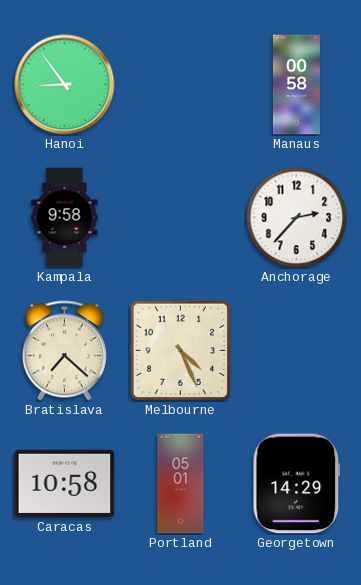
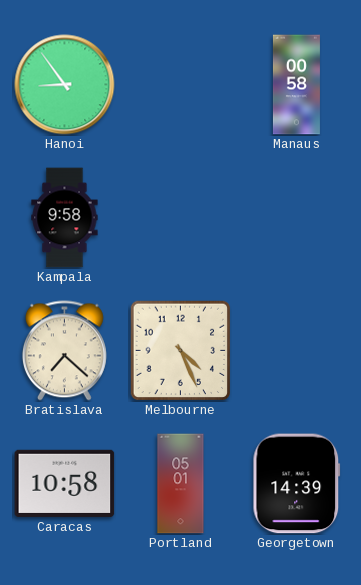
Anchorage: 2:37 -> none
Georgetown: 14:29 -> 14:39
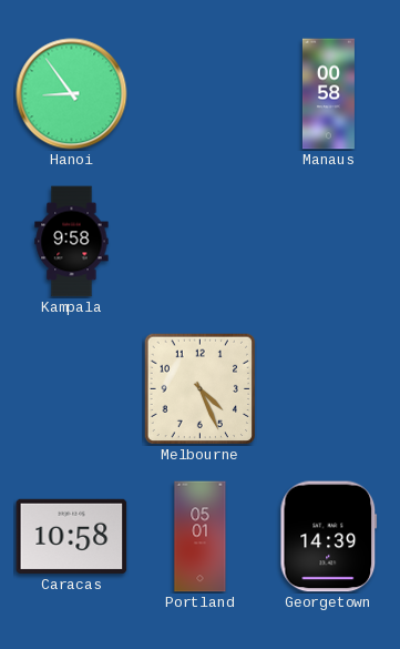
Bratislava: 7:22 -> none
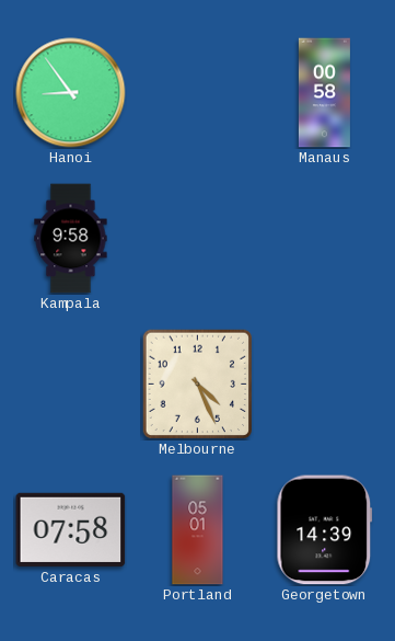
Caracas: 10:58 -> 07:58
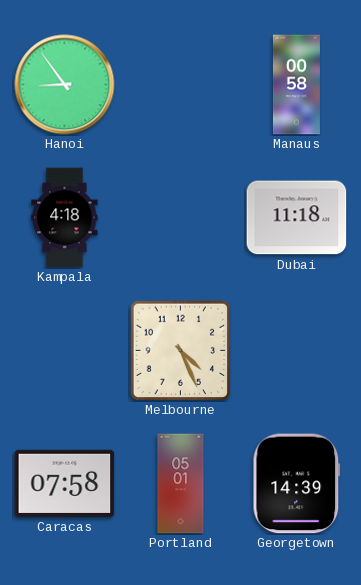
Kampala: 9:58 -> 4:18
Dubai: none -> 11:18
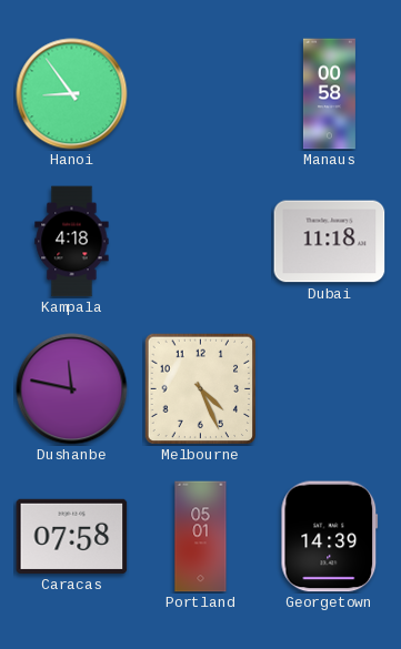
Dushanbe: none -> 11:47
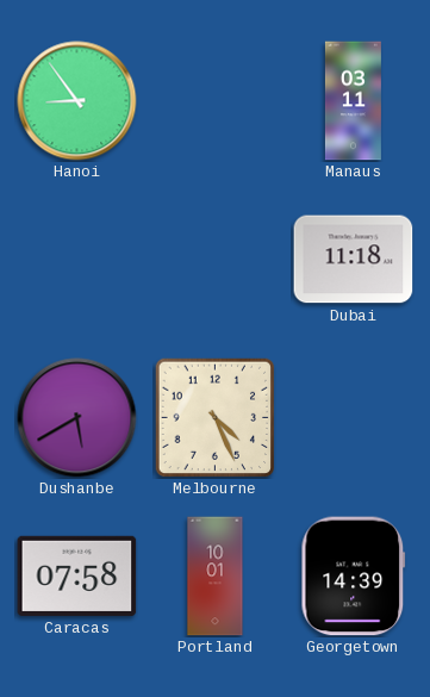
Manaus: 00:58 -> 03:11
Kampala: 4:18 -> none
Dushanbe: 11:47 -> 5:40
Portland: 05:01 -> 10:01
